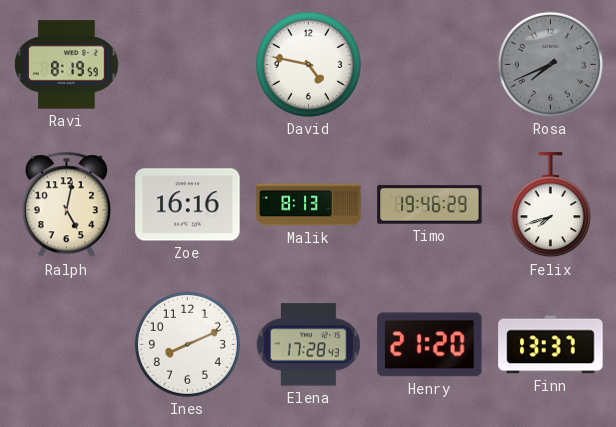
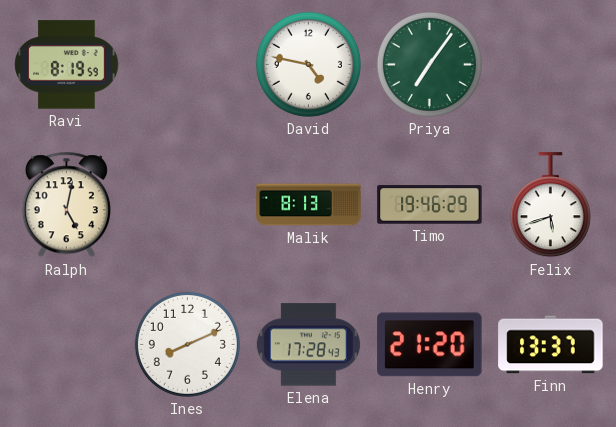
Priya: none -> 7:06
Rosa: 7:41 -> none
Zoe: 16:16 -> none
Felix: 7:42 -> 5:42
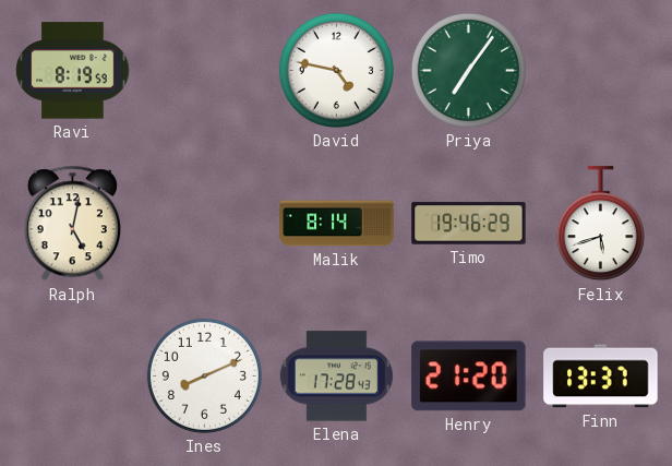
Malik: 8:13 -> 8:14
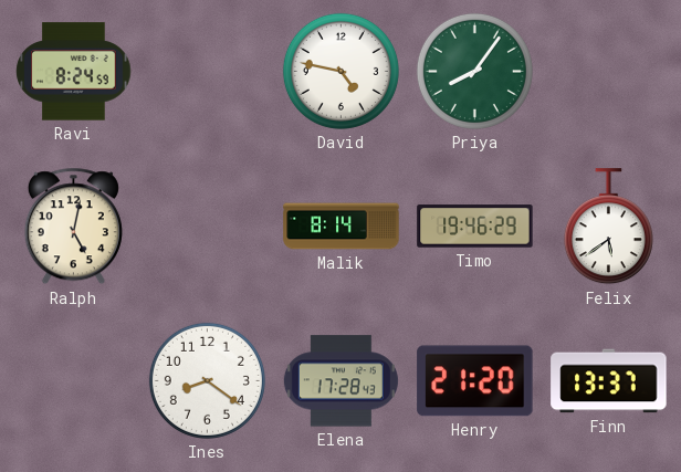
Ravi: 8:19 -> 8:24
Priya: 7:06 -> 8:06
Felix: 5:42 -> 5:39
Ines: 8:11 -> 8:21
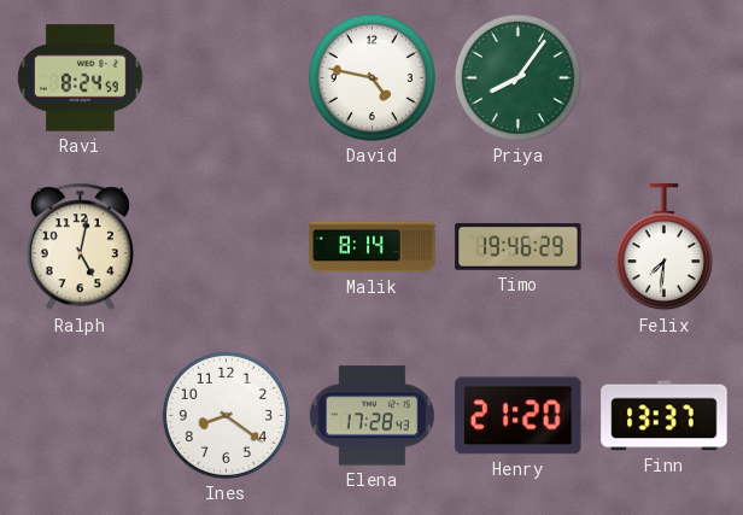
Felix: 5:39 -> 7:31
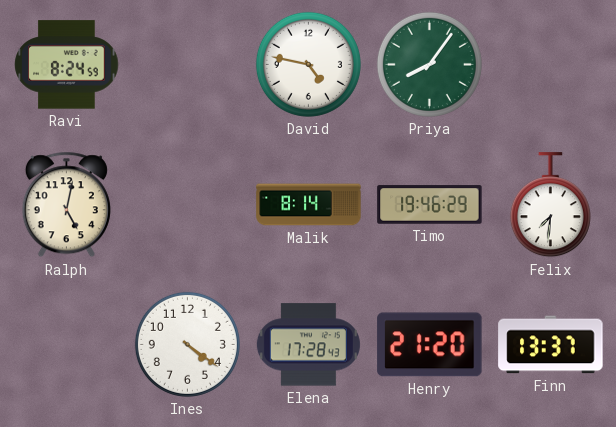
Ines: 8:21 -> 4:21
